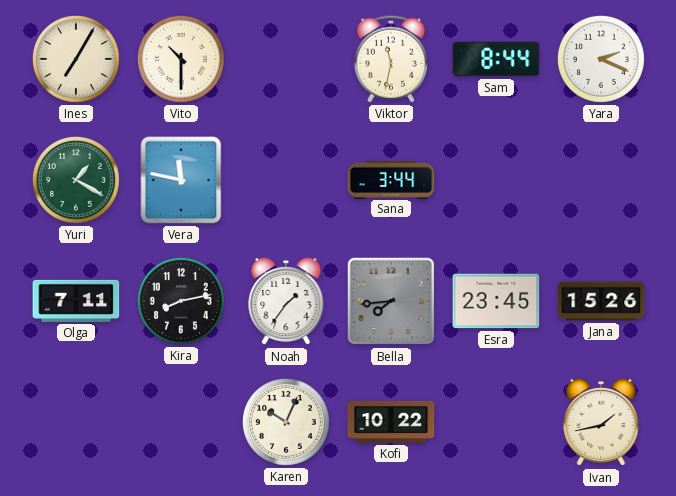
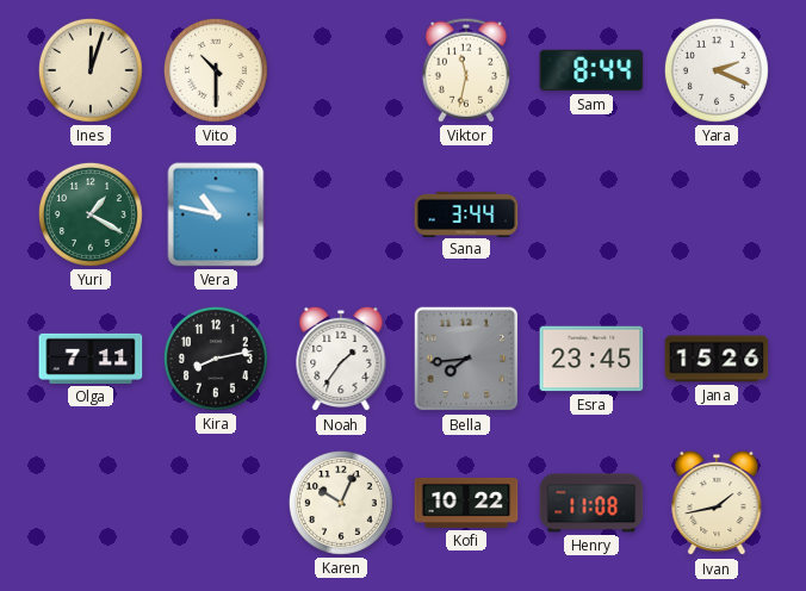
Ines: 7:05 -> 12:03
Vera: 11:47 -> 10:47
Henry: none -> 11:08
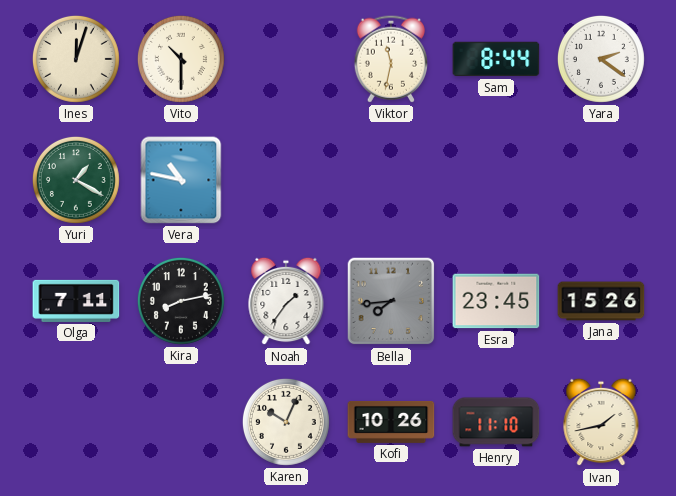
Yara: 2:19 -> 2:21
Sana: 3:44 -> none
Kofi: 10:22 -> 10:26
Henry: 11:08 -> 11:10
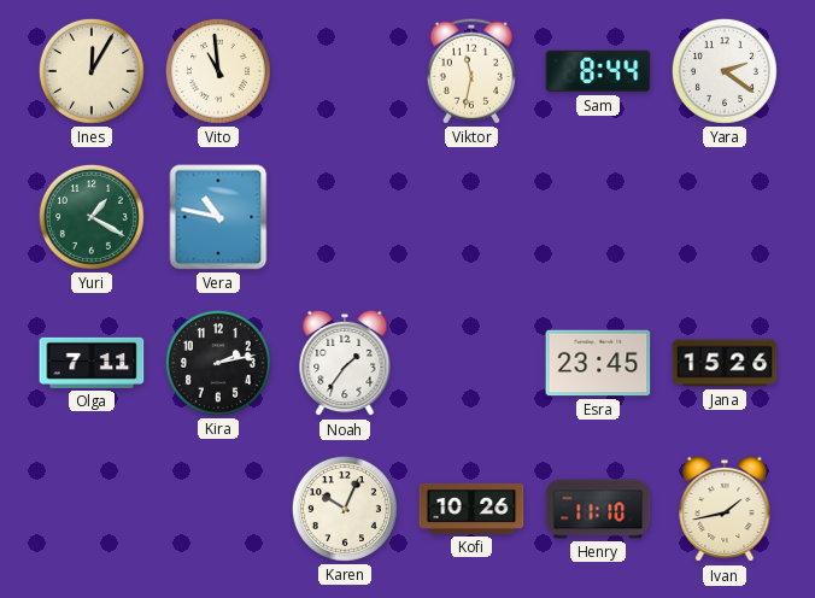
Ines: 12:03 -> 12:05
Vito: 10:30 -> 10:59
Kira: 8:13 -> 2:13
Bella: 7:44 -> none
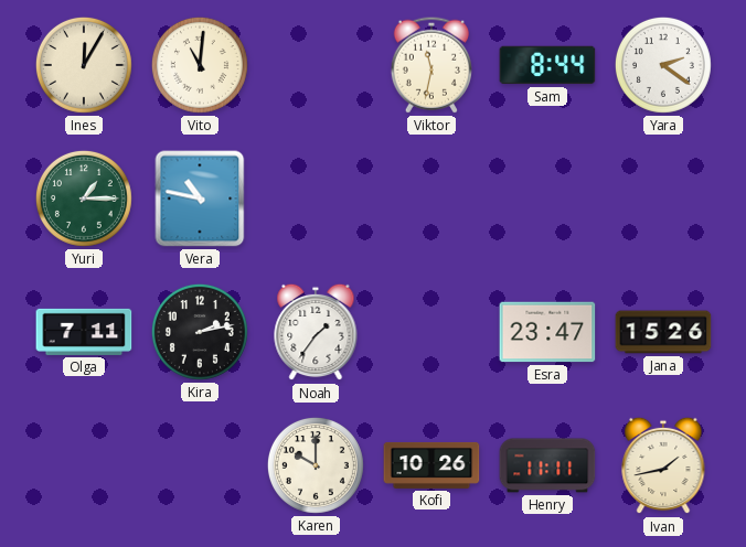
Vito: 10:59 -> 11:01
Yuri: 1:20 -> 1:15
Esra: 23:45 -> 23:47
Karen: 10:04 -> 10:00
Henry: 11:10 -> 11:11
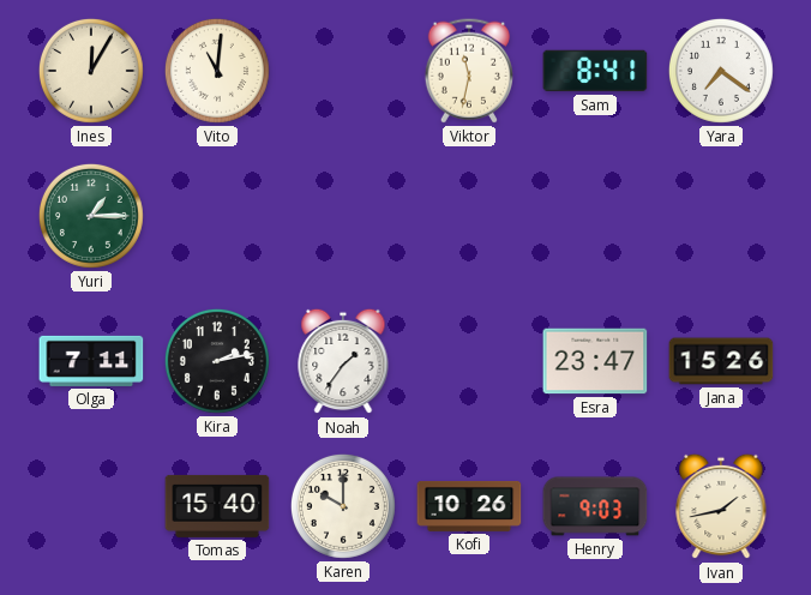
Sam: 8:44 -> 8:41
Yara: 2:21 -> 7:21
Vera: 10:47 -> none
Tomas: none -> 15:40
Henry: 11:11 -> 9:03
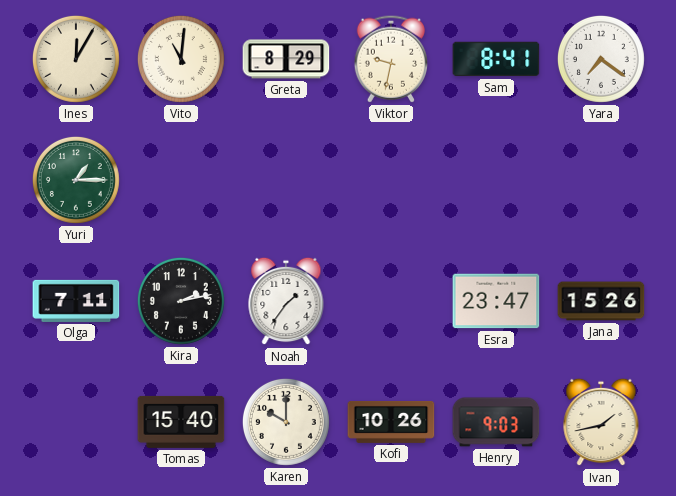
Greta: none -> 8:29
Viktor: 11:32 -> 9:32
